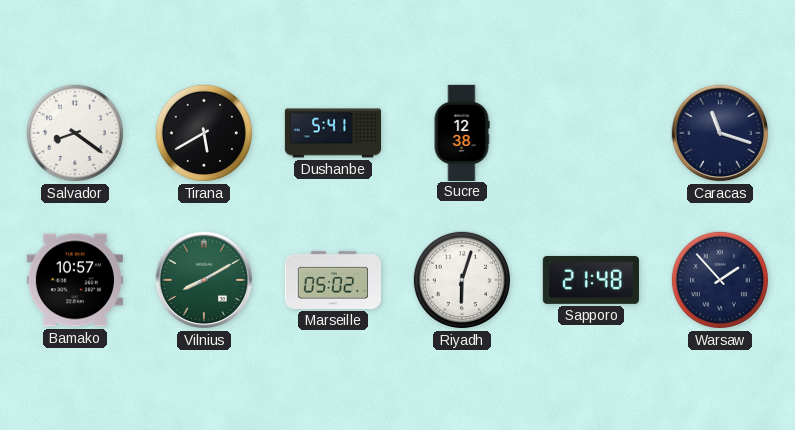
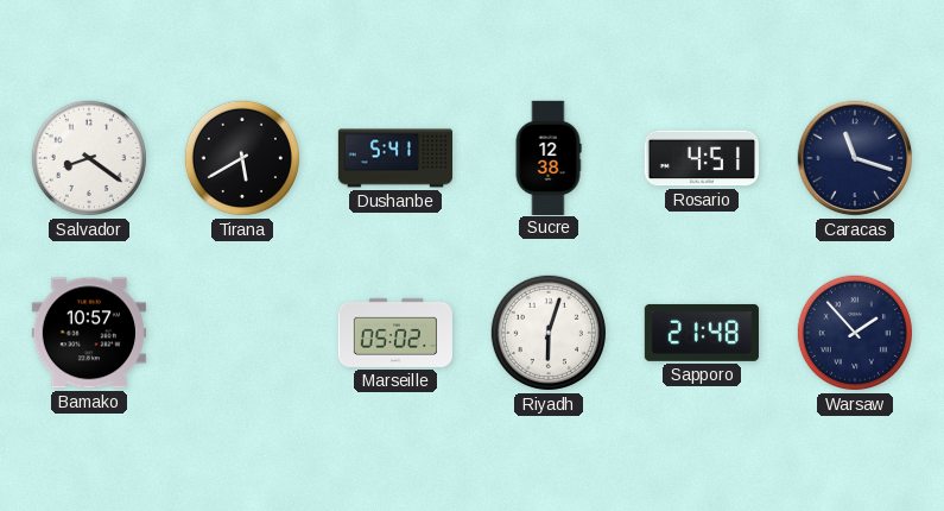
Rosario: none -> 4:51
Vilnius: 8:10 -> none
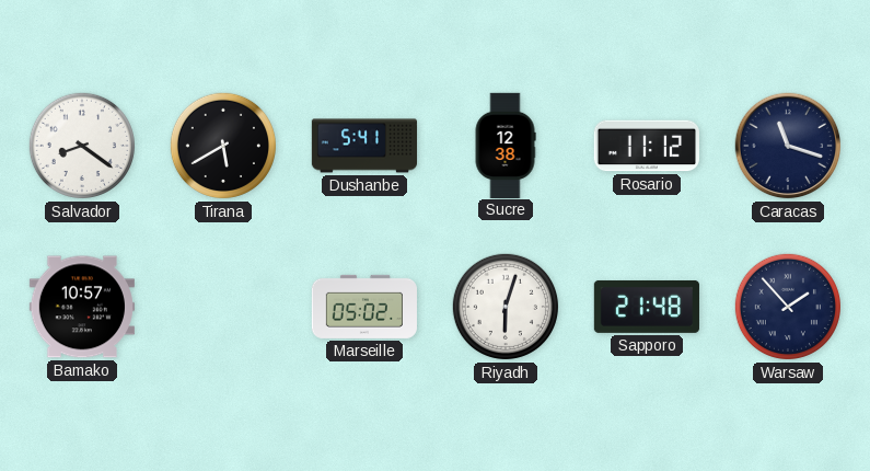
Rosario: 4:51 -> 11:12
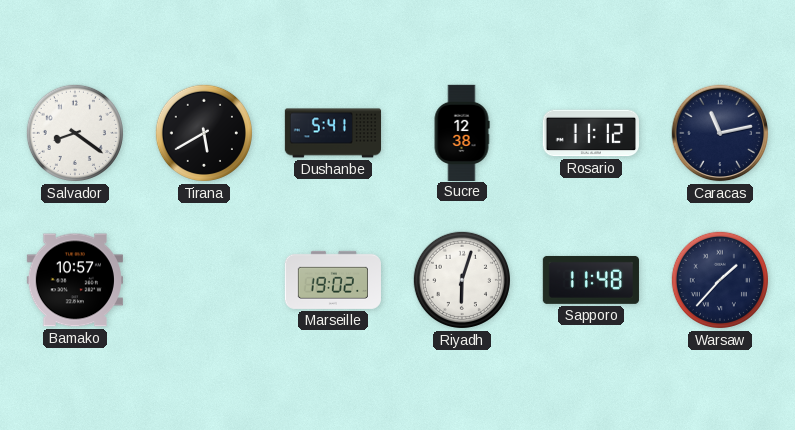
Caracas: 11:18 -> 11:13
Marseille: 05:02 -> 19:02
Sapporo: 21:48 -> 11:48
Warsaw: 1:53 -> 1:37
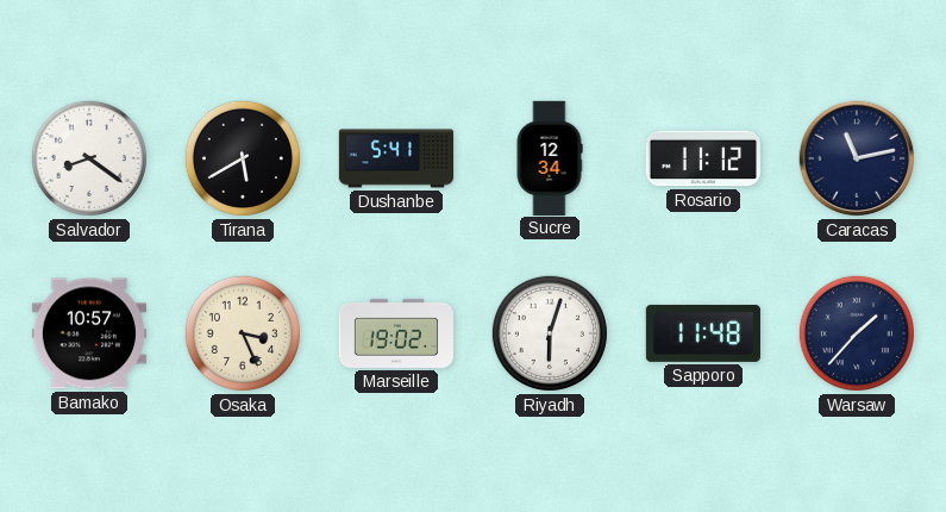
Sucre: 12:38 -> 12:34
Osaka: none -> 3:26
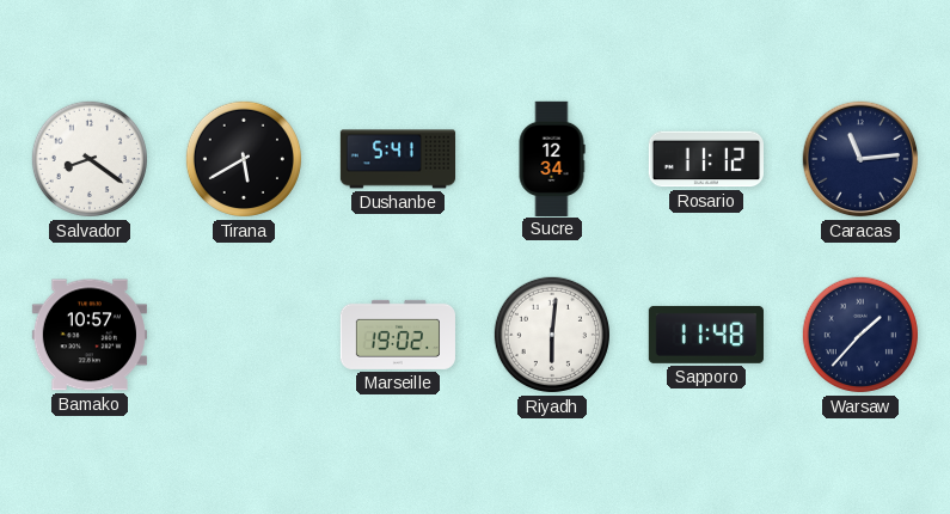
Caracas: 11:13 -> 11:14
Osaka: 3:26 -> none
Riyadh: 6:03 -> 6:01
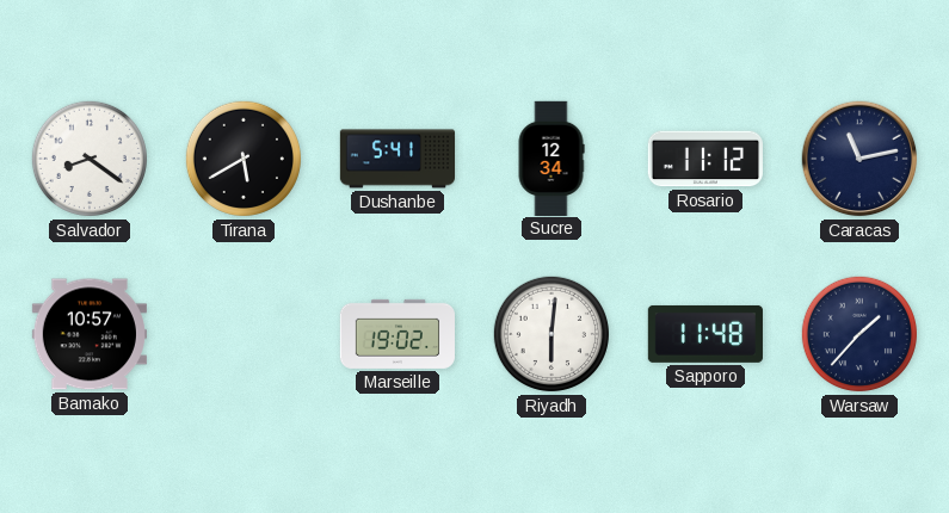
Caracas: 11:14 -> 11:13
